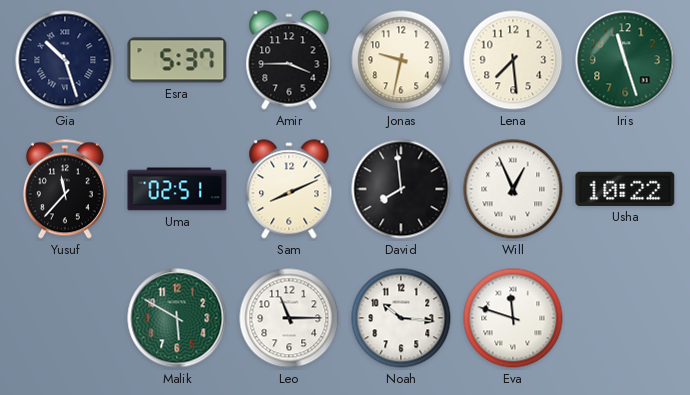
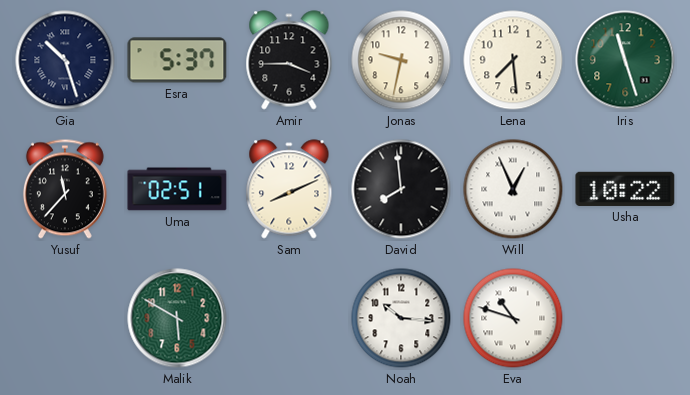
Leo: 11:15 -> none
Eva: 11:48 -> 10:48
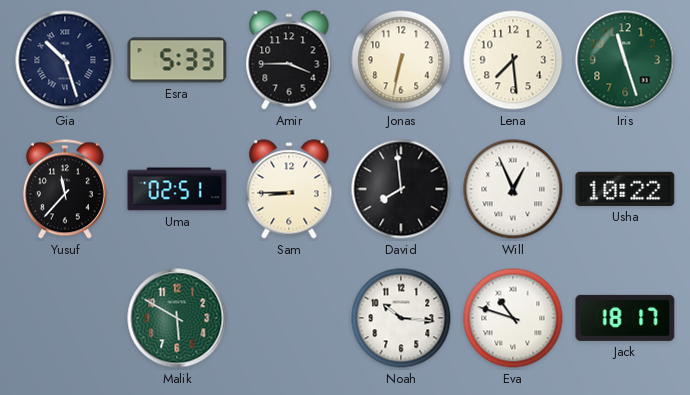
Esra: 5:37 -> 5:33
Jonas: 9:32 -> 6:32
Sam: 8:11 -> 8:45
Jack: none -> 18:17
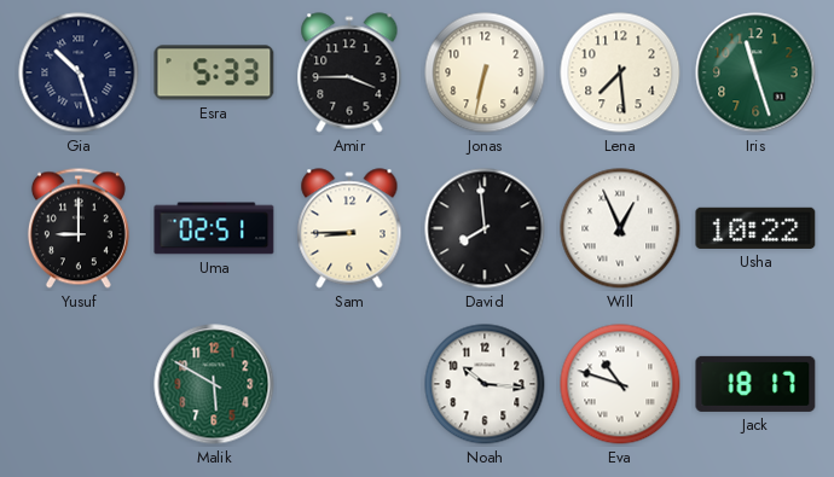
Yusuf: 11:37 -> 9:00
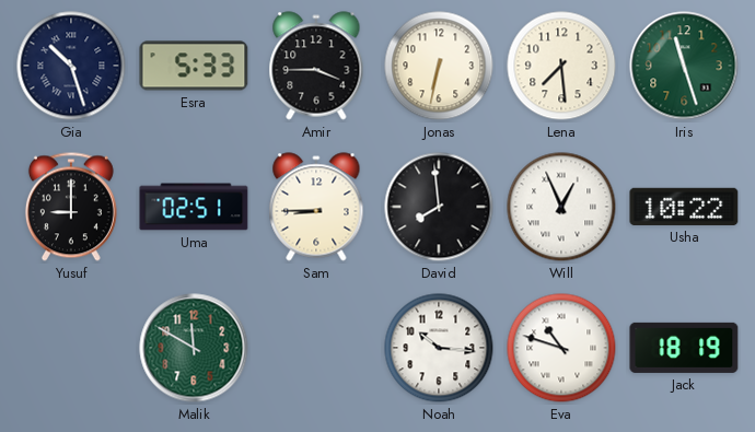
Malik: 5:50 -> 11:50
Jack: 18:17 -> 18:19
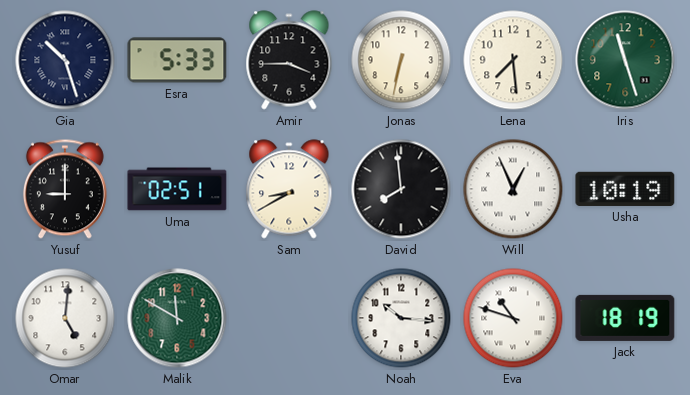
Sam: 8:45 -> 8:40
Usha: 10:22 -> 10:19
Omar: none -> 5:01
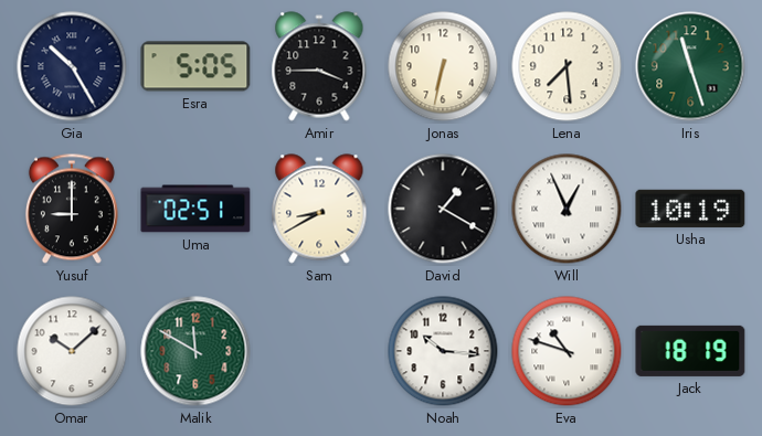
Gia: 10:27 -> 10:25
Esra: 5:33 -> 5:05
David: 7:59 -> 1:20
Omar: 5:01 -> 10:08
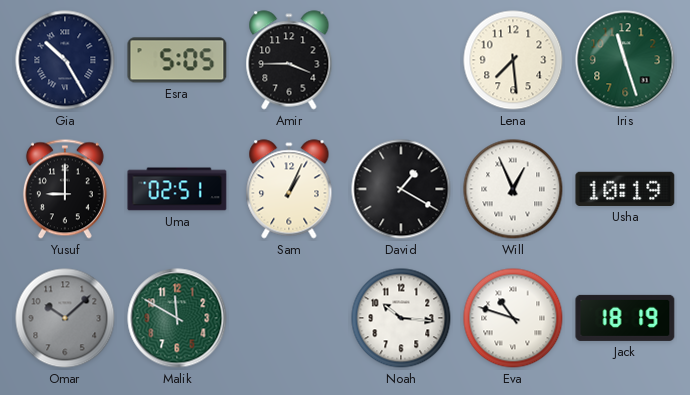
Jonas: 6:32 -> none
Sam: 8:40 -> 1:04
Omar dial: white -> grey
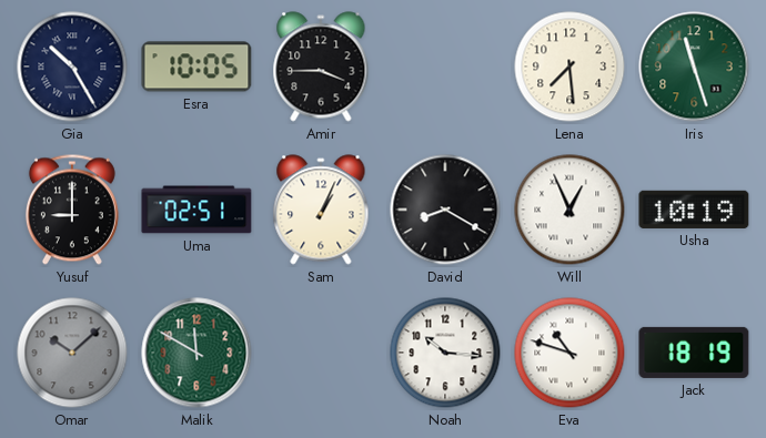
Esra: 5:05 -> 10:05
David: 1:20 -> 8:20
